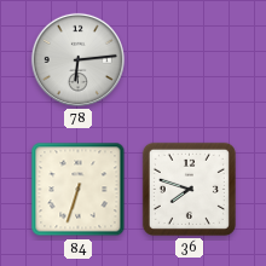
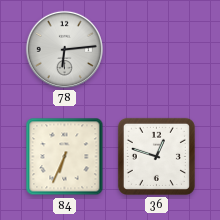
84: 6:33 -> 6:34
36: 7:48 -> 12:48
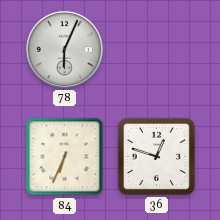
78: 6:14 -> 6:04
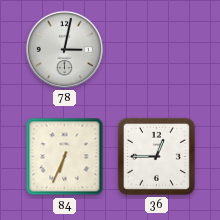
78: 6:04 -> 3:02
36: 12:48 -> 12:45
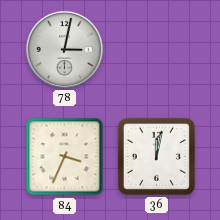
84: 6:34 -> 3:34
36: 12:45 -> 12:02
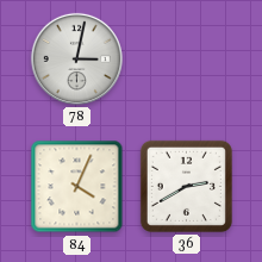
84: 3:34 -> 4:04
36: 12:02 -> 2:40
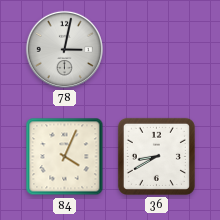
36: 2:40 -> 8:40
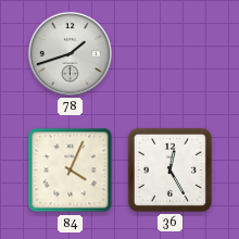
78: 3:02 -> 1:42
36: 8:40 -> 12:25
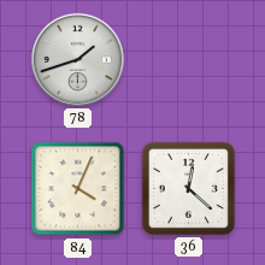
36: 12:25 -> 12:22
